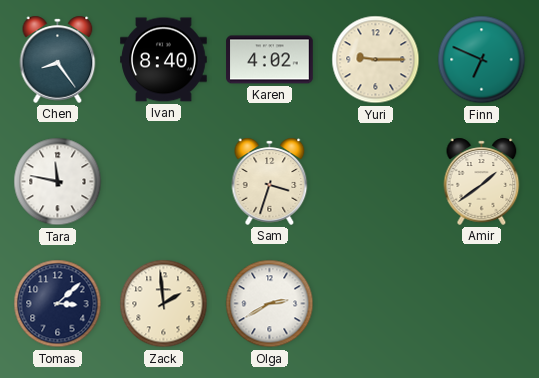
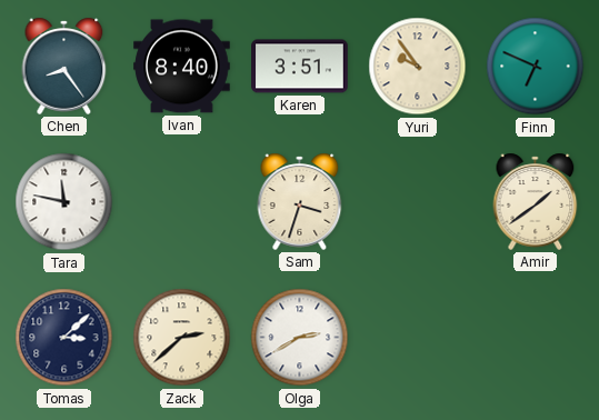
Karen: 4:02 -> 3:51
Yuri: 9:15 -> 9:54
Zack: 1:59 -> 2:38
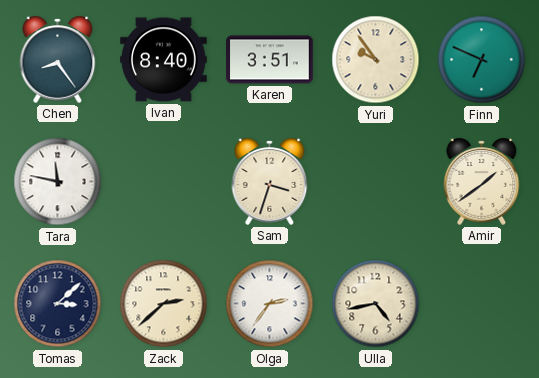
Olga: 2:40 -> 2:36
Ulla: none -> 4:43
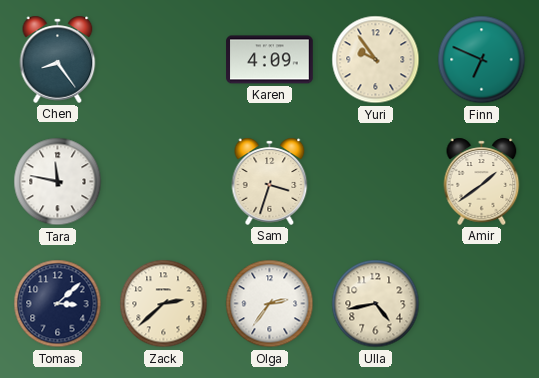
Ivan: 8:40 -> none
Karen: 3:51 -> 4:09
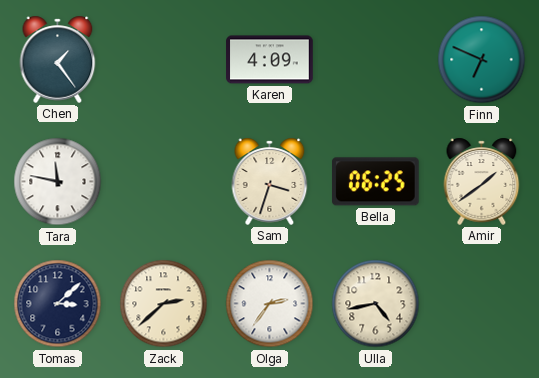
Chen: 8:24 -> 1:24
Yuri: 9:54 -> none
Bella: none -> 06:25
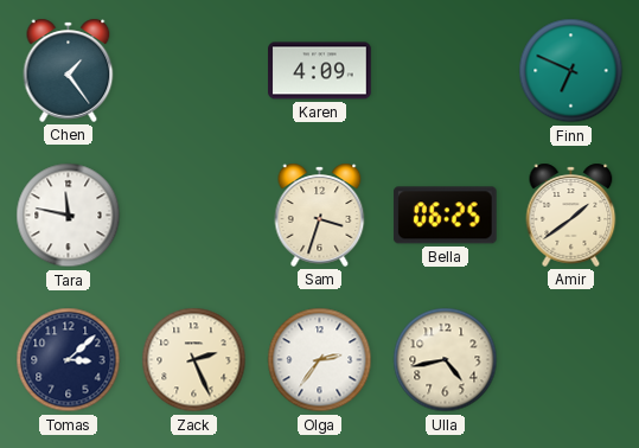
Zack: 2:38 -> 2:26
